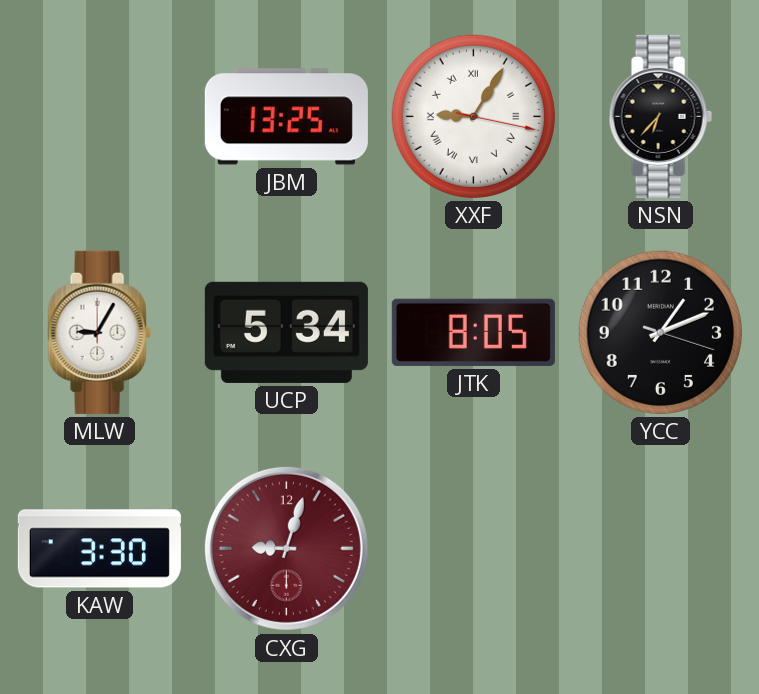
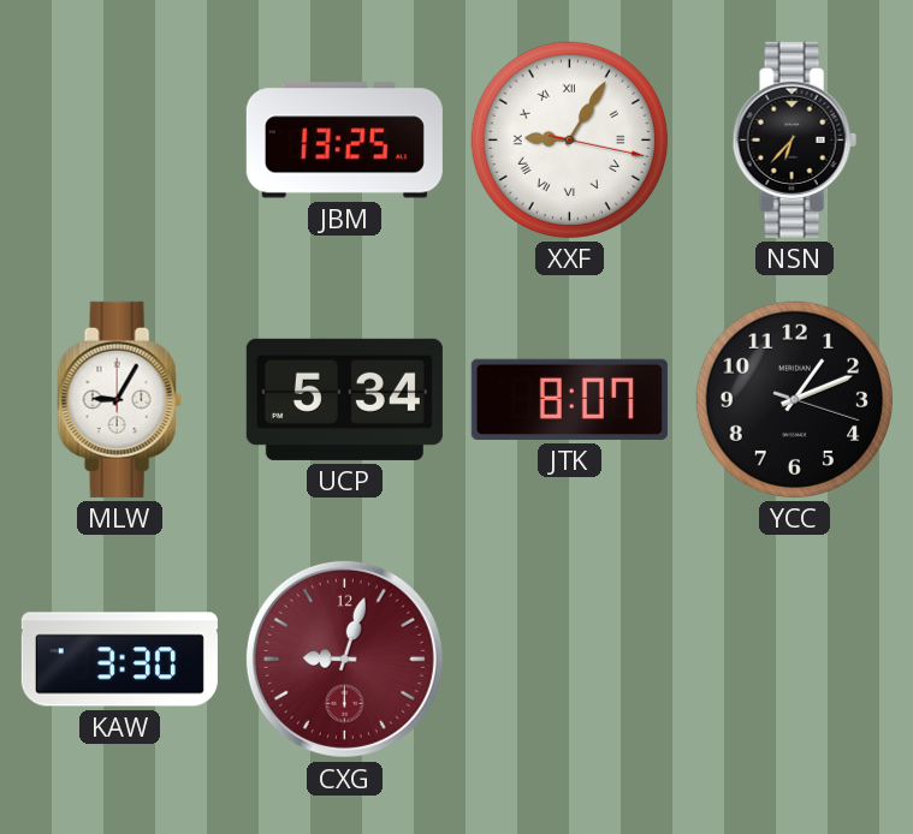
JTK: 8:05 -> 8:07
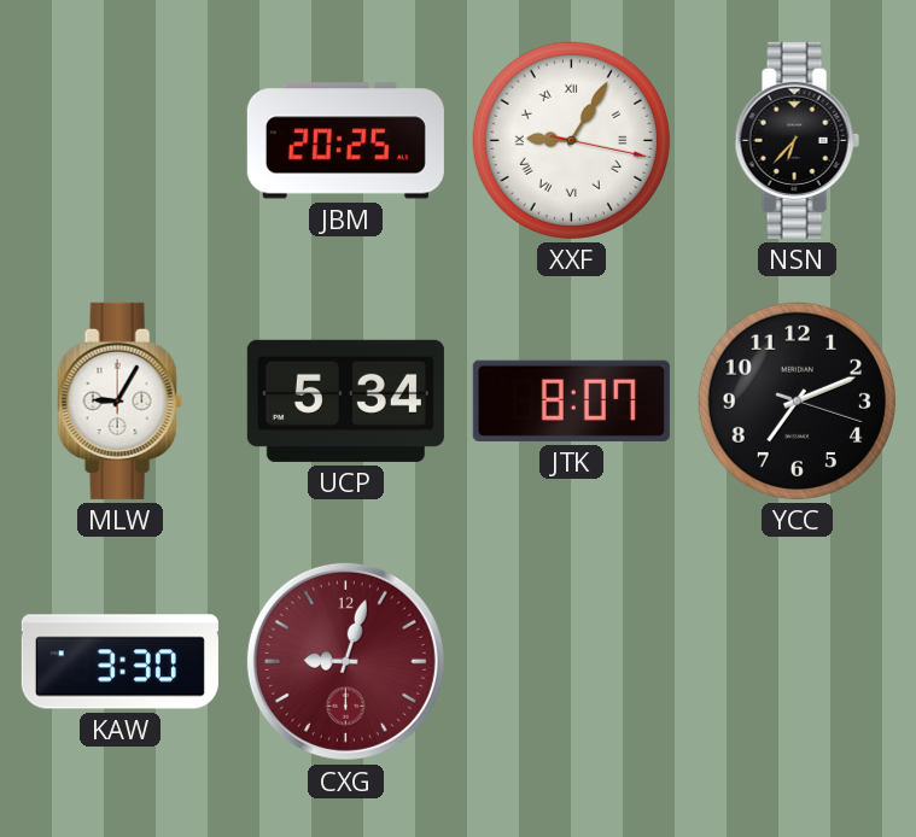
JBM: 13:25 -> 20:25
YCC: 1:11 -> 7:11
